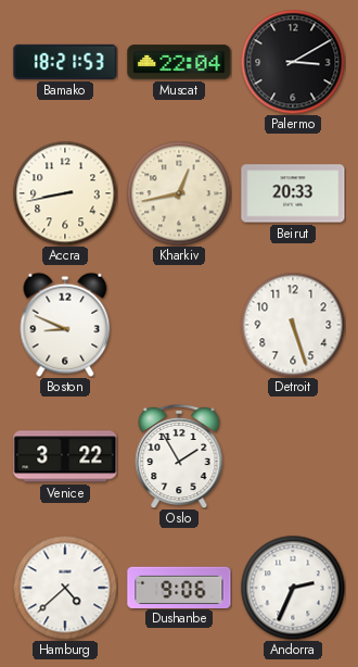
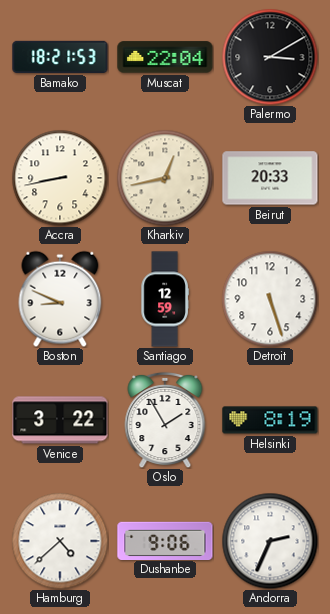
Santiago: none -> 12:59
Helsinki: none -> 8:19
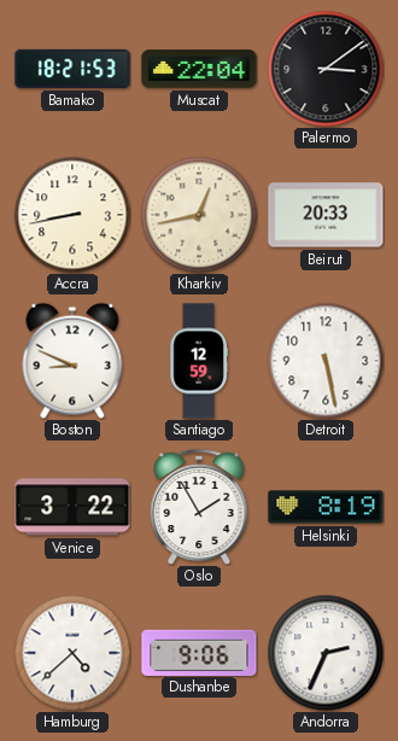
Palermo: 3:10 -> 3:09
Detroit: 5:27 -> 5:28
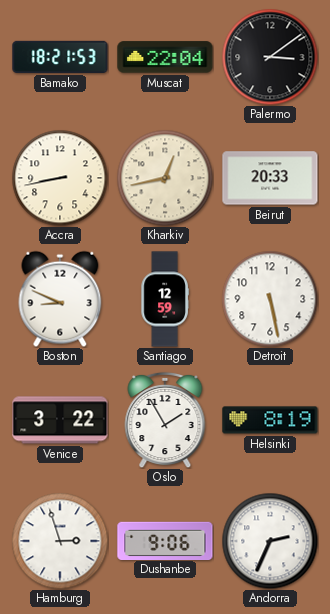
Hamburg: 4:38 -> 2:57
